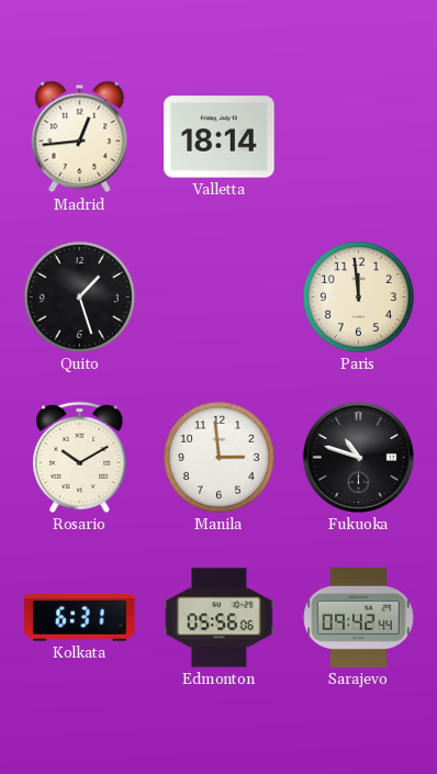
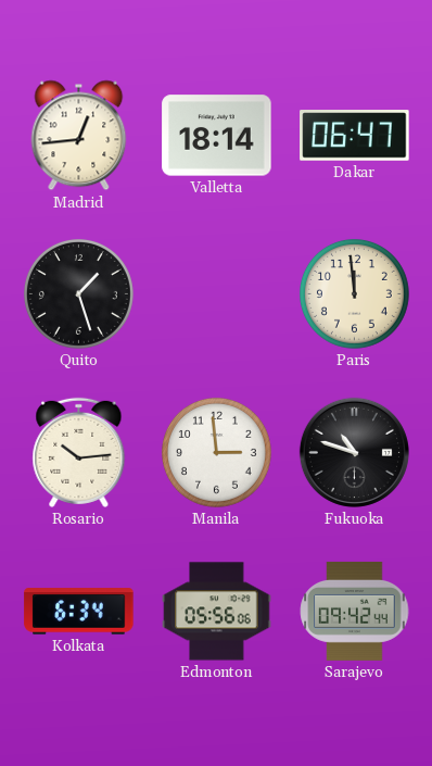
Dakar: none -> 06:47
Rosario: 10:10 -> 10:14
Kolkata: 6:31 -> 6:34
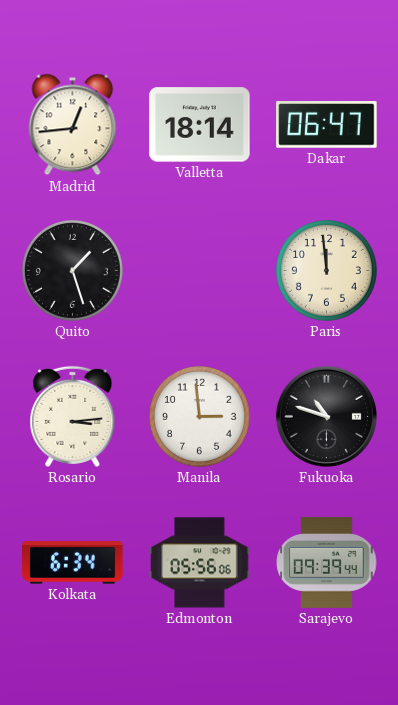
Rosario: 10:14 -> 3:14
Sarajevo: 09:42 -> 09:39
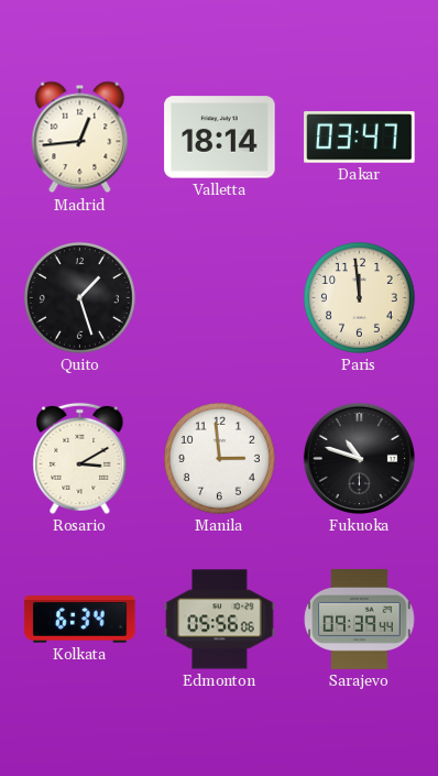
Dakar: 06:47 -> 03:47
Rosario: 3:14 -> 3:10
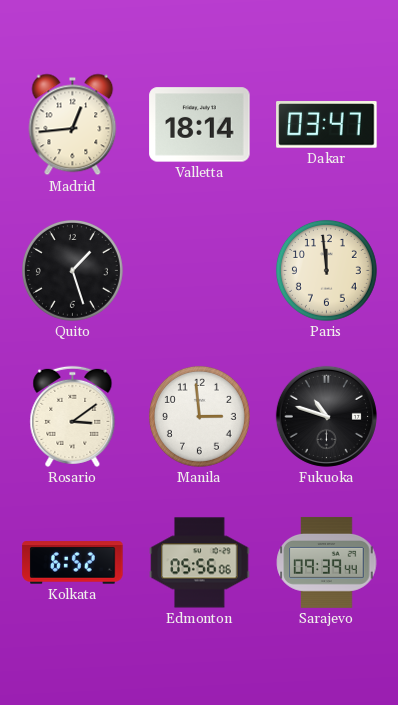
Rosario: 3:10 -> 3:09
Kolkata: 6:34 -> 6:52
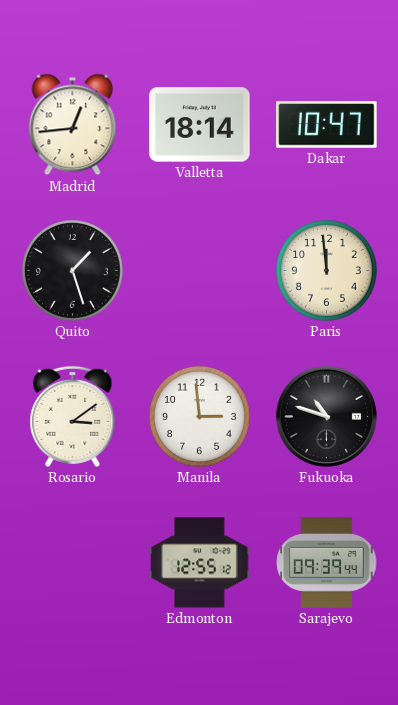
Dakar: 03:47 -> 10:47
Kolkata: 6:52 -> none
Edmonton: 05:56 -> 12:55
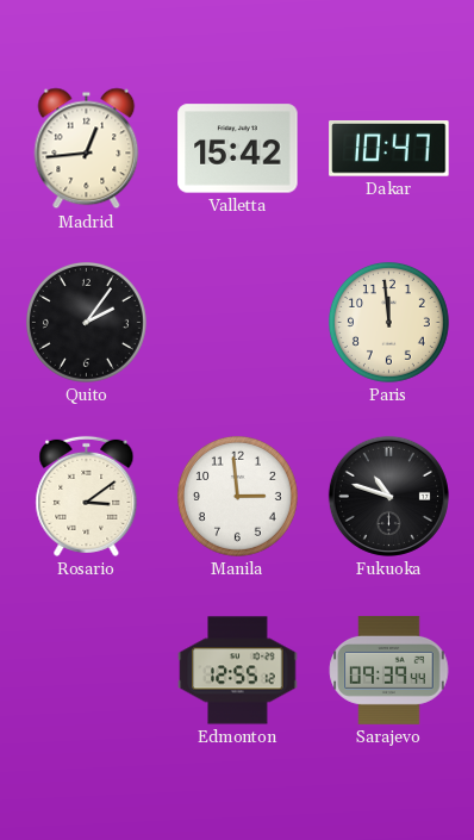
Valletta: 18:14 -> 15:42
Quito: 1:27 -> 2:06
